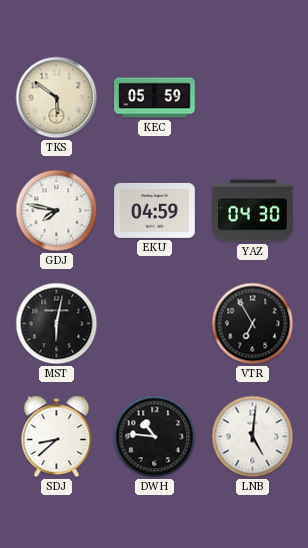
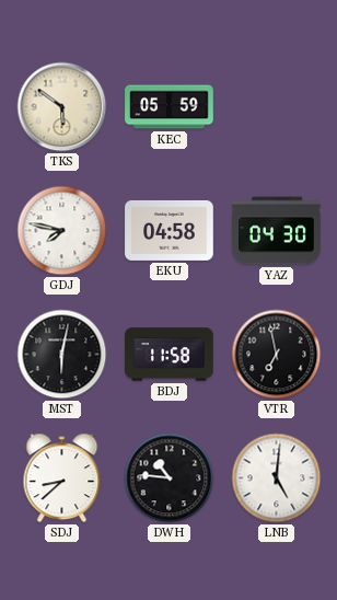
EKU: 04:59 -> 04:58
BDJ: none -> 11:58
VTR: 6:55 -> 6:58
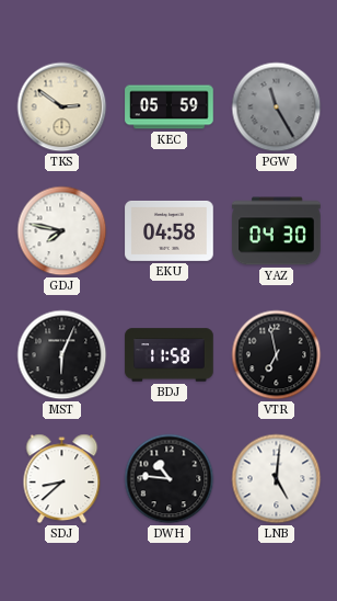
TKS: 5:51 -> 2:51
PGW: none -> 11:25
MST: 6:02 -> 6:04
